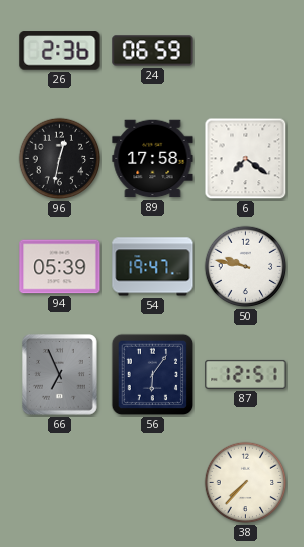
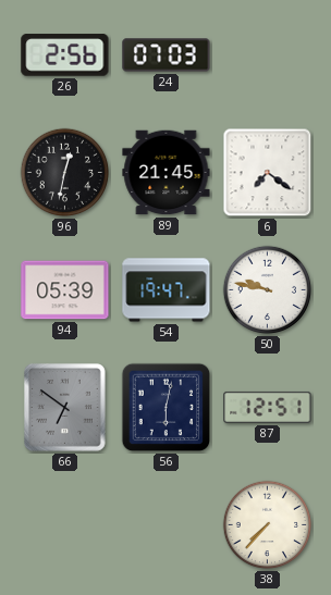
26: 2:36 -> 2:56
24: 06:59 -> 07:03
89: 17:58 -> 21:45
66: 6:56 -> 6:51
56: 6:06 -> 6:02
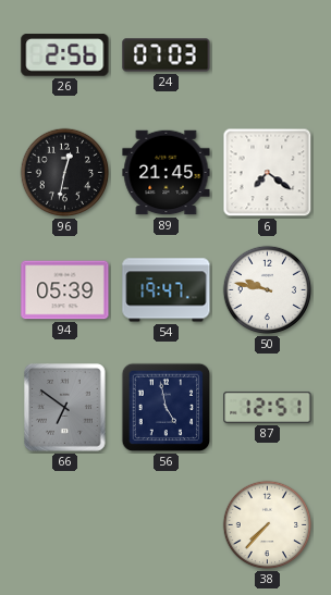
56: 6:02 -> 4:58
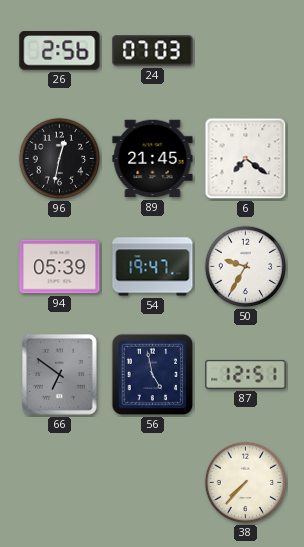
50: 9:47 -> 9:35
